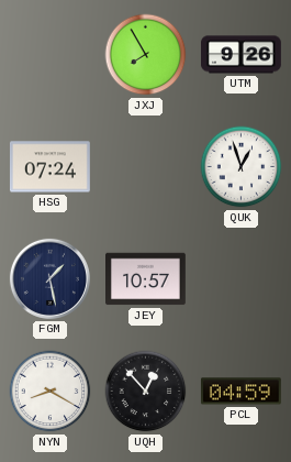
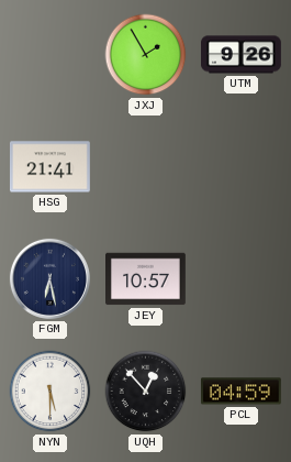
JXJ: 7:55 -> 1:55
HSG: 07:24 -> 21:41
QUK: 12:57 -> none
FGM: 1:28 -> 6:28
NYN: 8:20 -> 5:30
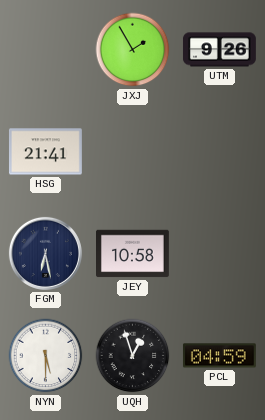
JEY: 10:57 -> 10:58
UQH: 12:53 -> 12:57
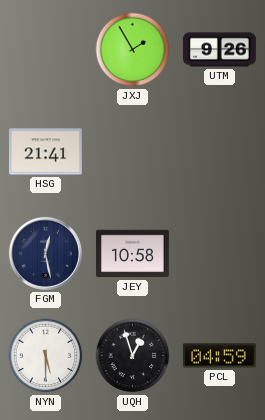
FGM: 6:28 -> 12:28
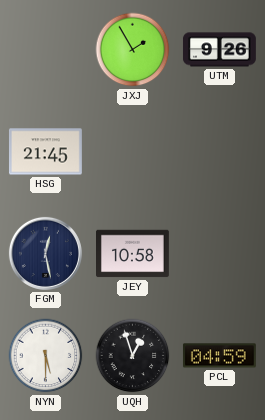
HSG: 21:41 -> 21:45
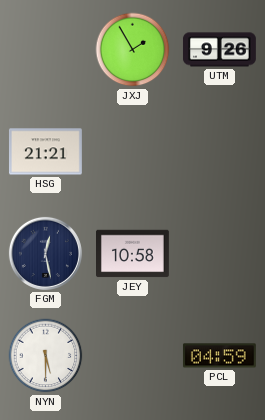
HSG: 21:45 -> 21:21
UQH: 12:57 -> none
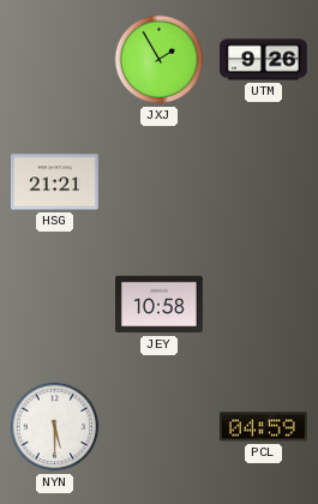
FGM: 12:28 -> none
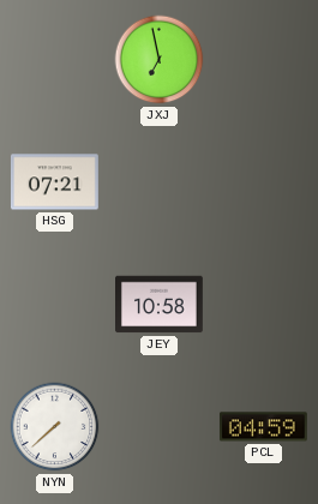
JXJ: 1:55 -> 6:58
UTM: 9:26 -> none
HSG: 21:21 -> 07:21
NYN: 5:30 -> 7:38
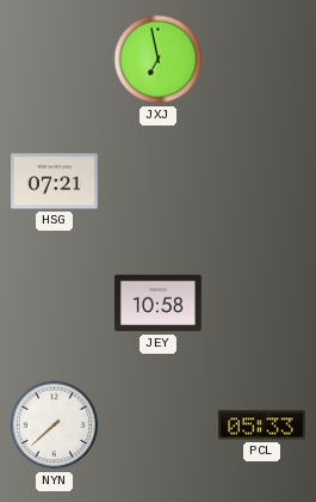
PCL: 04:59 -> 05:33
